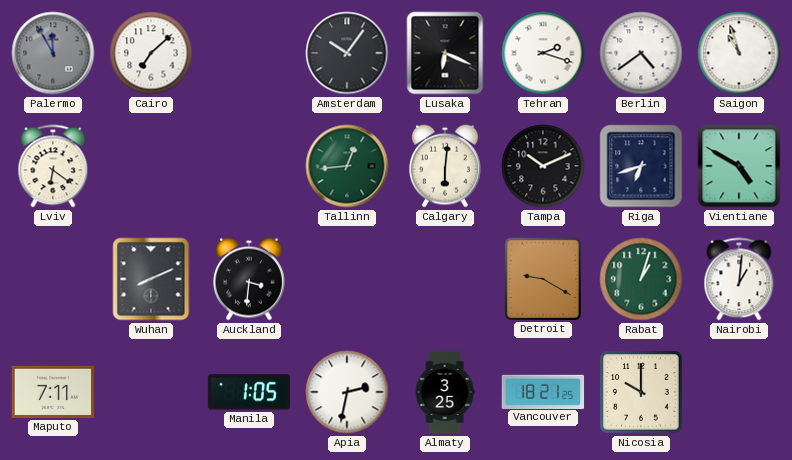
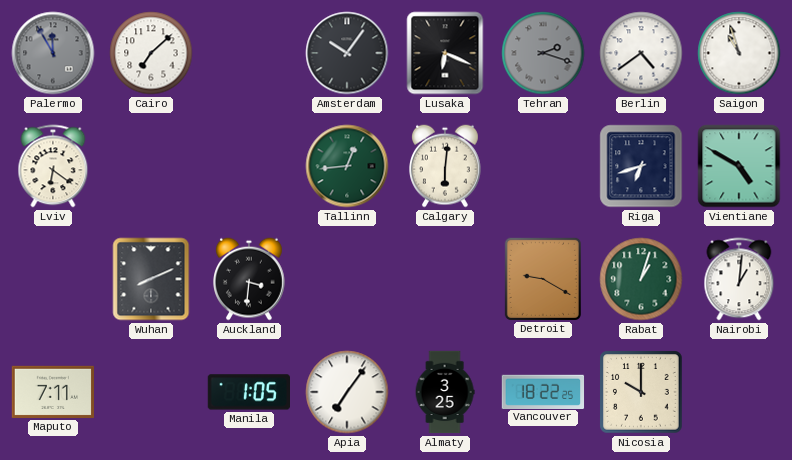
Tehran dial: white -> grey
Tampa: 10:11 -> none
Apia: 2:32 -> 7:06
Vancouver: 18:21 -> 18:22
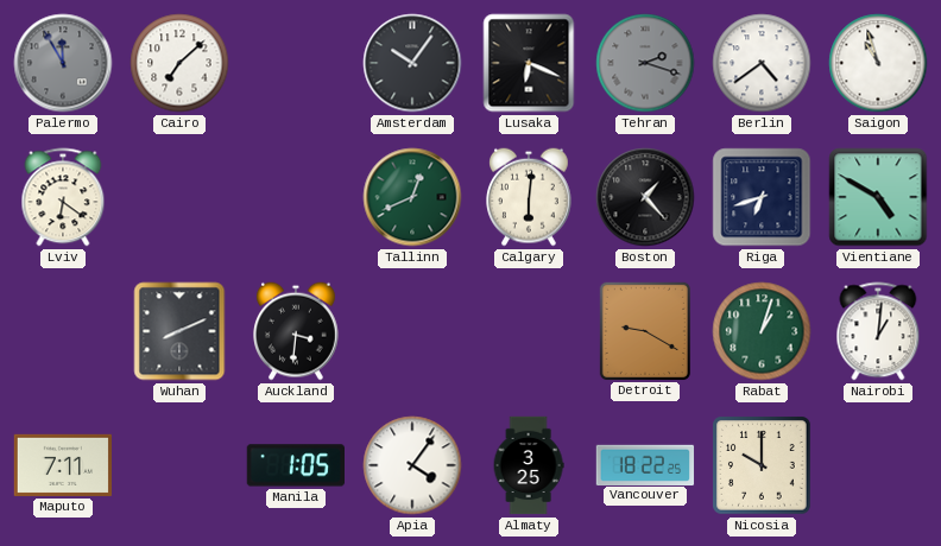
Tallinn: 12:44 -> 12:41
Boston: none -> 1:23
Apia: 7:06 -> 4:06
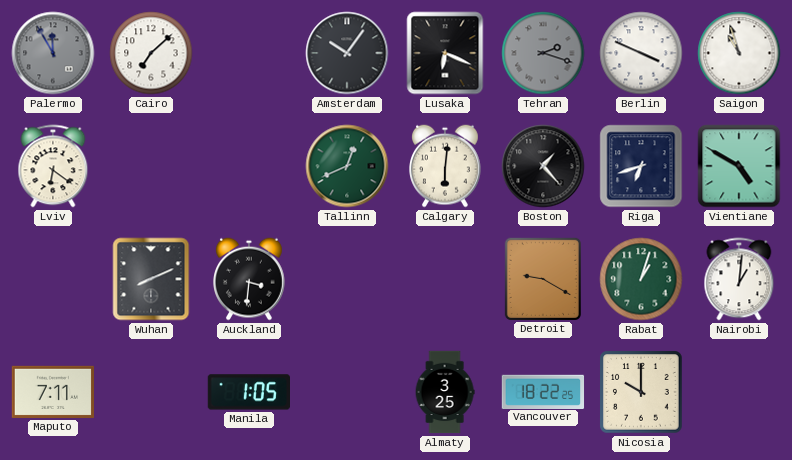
Berlin: 4:39 -> 3:49
Apia: 4:06 -> none
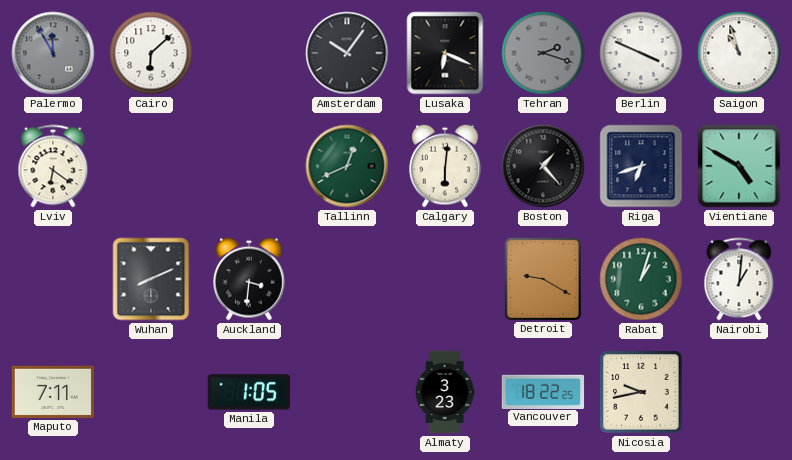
Cairo: 7:08 -> 6:08
Almaty: 3:25 -> 3:23
Nicosia: 10:00 -> 9:43
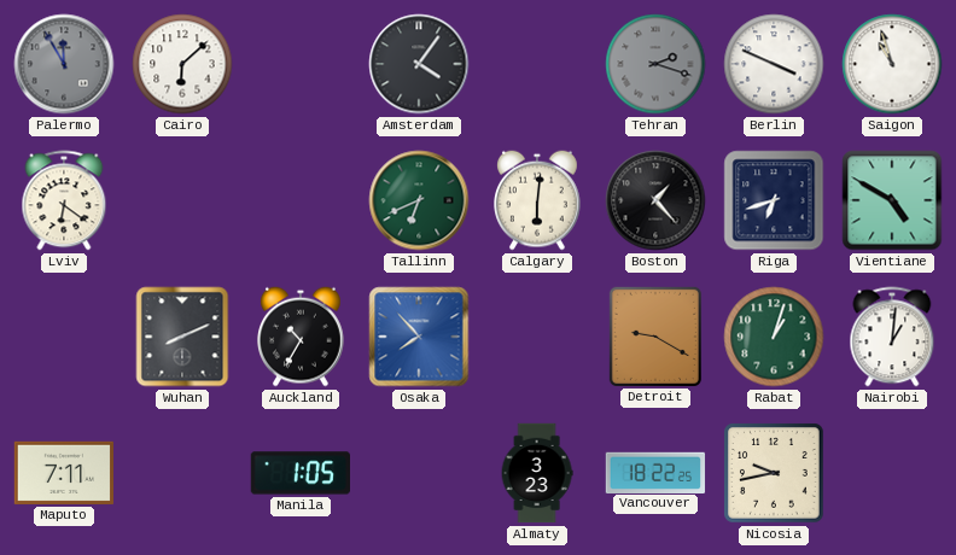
Amsterdam: 10:06 -> 4:06
Lusaka: 6:19 -> none
Tallinn: 12:41 -> 6:41
Auckland: 3:31 -> 10:35
Osaka: none -> 7:53
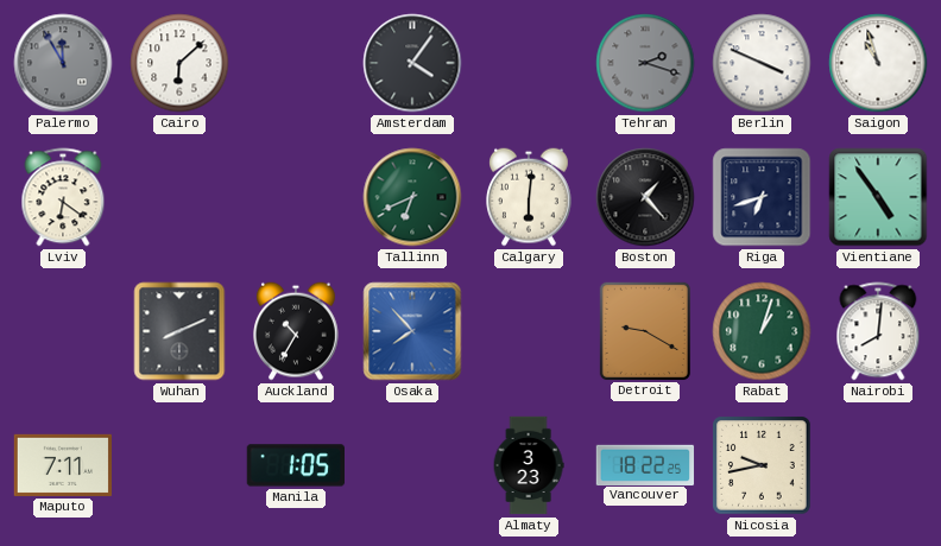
Vientiane: 4:50 -> 4:54
Nairobi: 1:01 -> 8:01
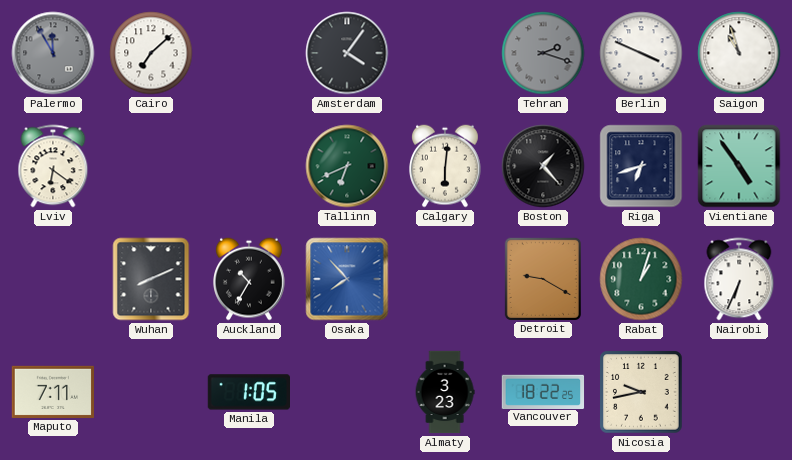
Cairo: 6:08 -> 7:08
Nairobi: 8:01 -> 6:34
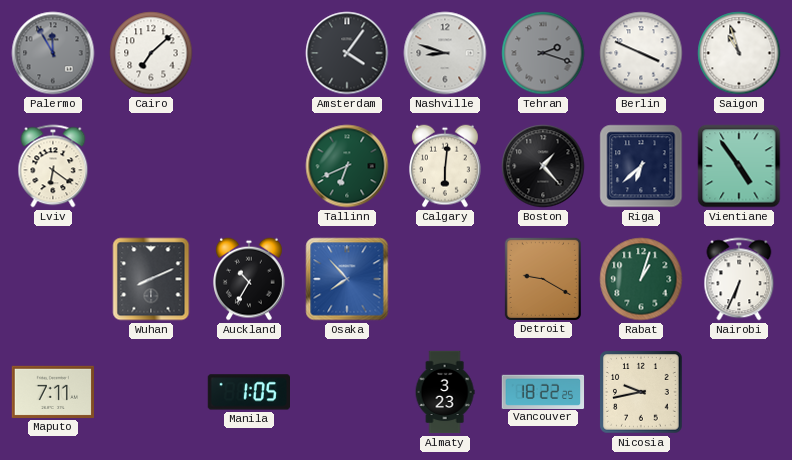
Nashville: none -> 8:48
Riga: 6:42 -> 6:38
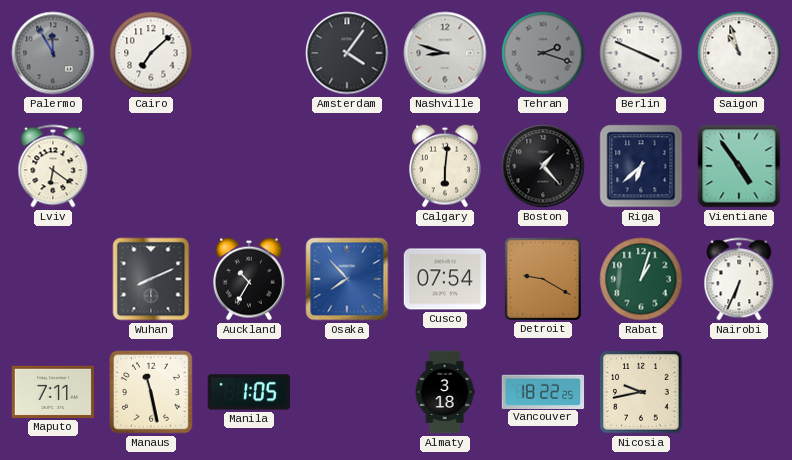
Tallinn: 6:41 -> none
Cusco: none -> 07:54
Manaus: none -> 11:28
Almaty: 3:23 -> 3:18
